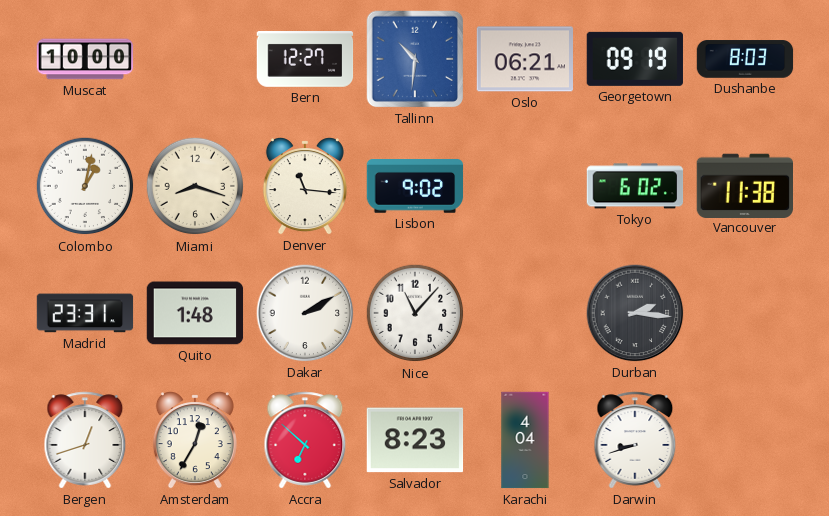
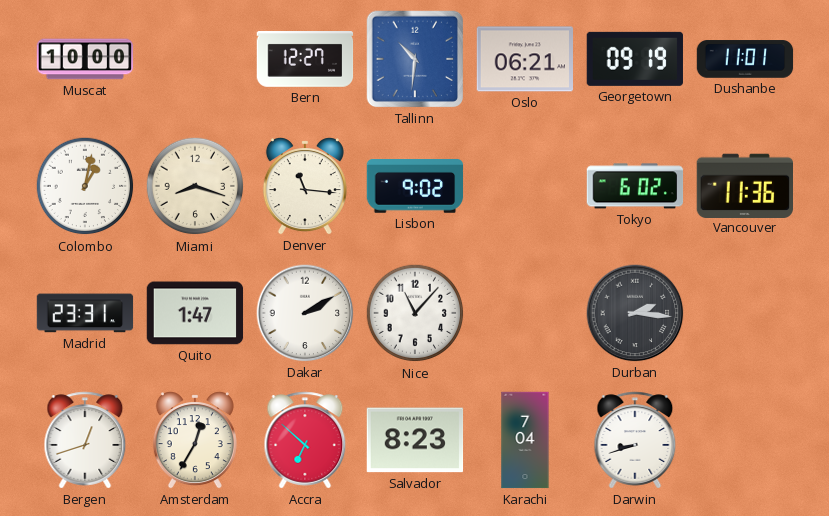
Dushanbe: 8:03 -> 11:01
Vancouver: 11:38 -> 11:36
Quito: 1:48 -> 1:47
Karachi: 4:04 -> 7:04
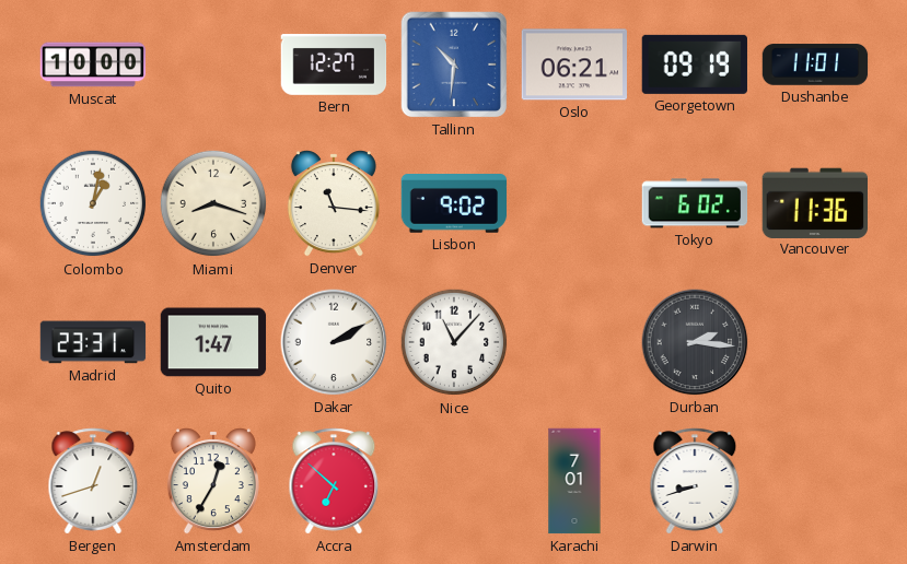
Salvador: 8:23 -> none
Karachi: 7:04 -> 7:01
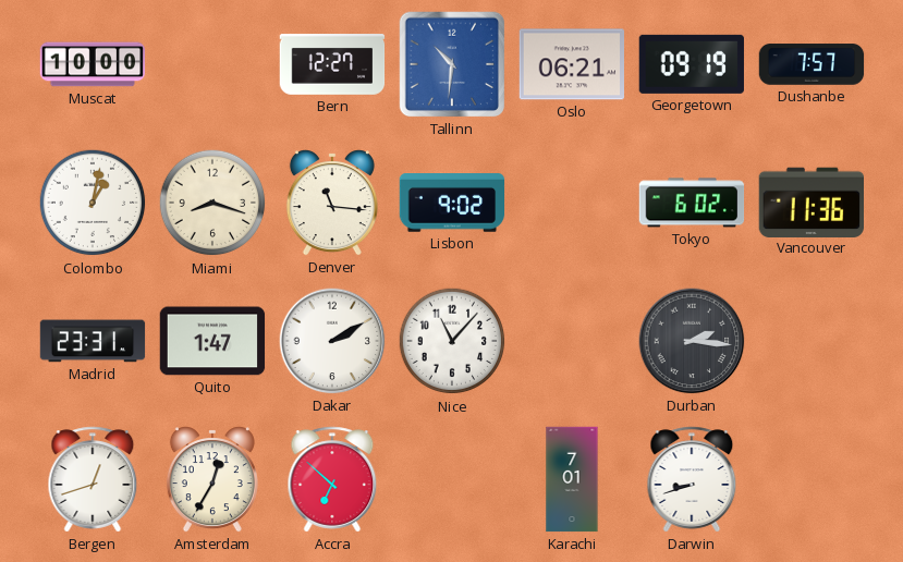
Dushanbe: 11:01 -> 7:57
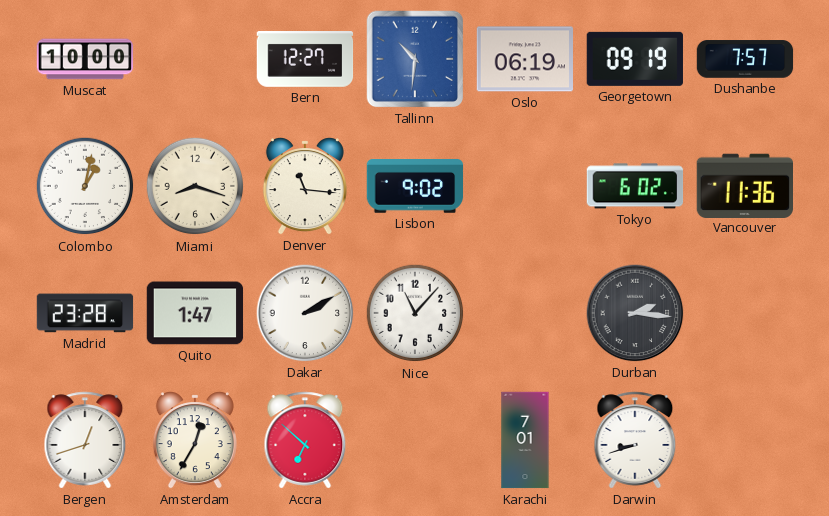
Oslo: 06:21 -> 06:19
Madrid: 23:31 -> 23:28
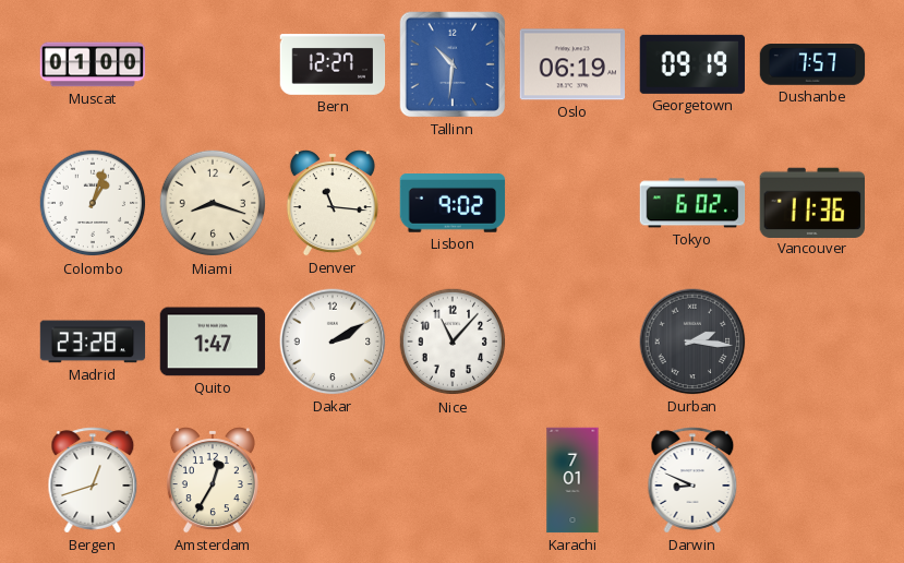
Muscat: 10:00 -> 01:00
Colombo: 1:02 -> 1:03
Accra: 6:52 -> none
Darwin: 8:42 -> 8:49
